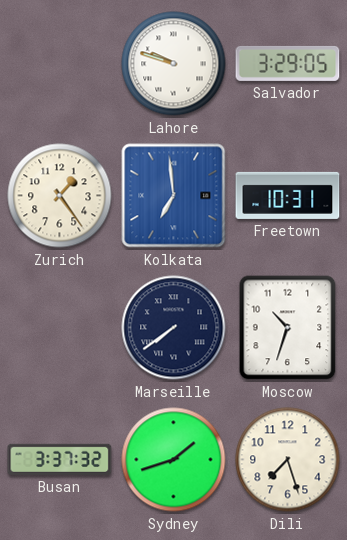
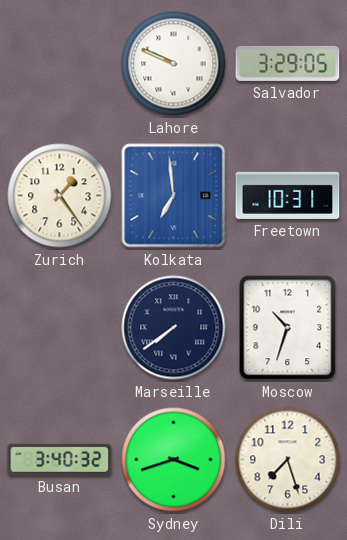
Lahore: 9:48 -> 9:49
Busan: 3:37 -> 3:40
Sydney: 1:42 -> 3:42
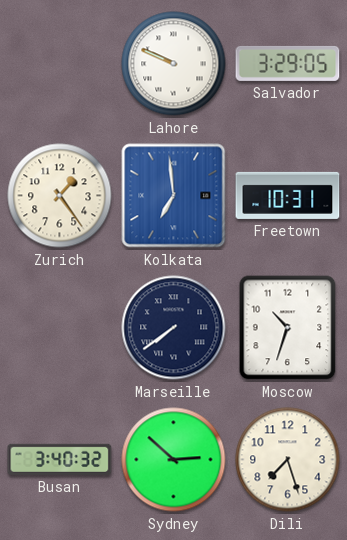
Sydney: 3:42 -> 2:52
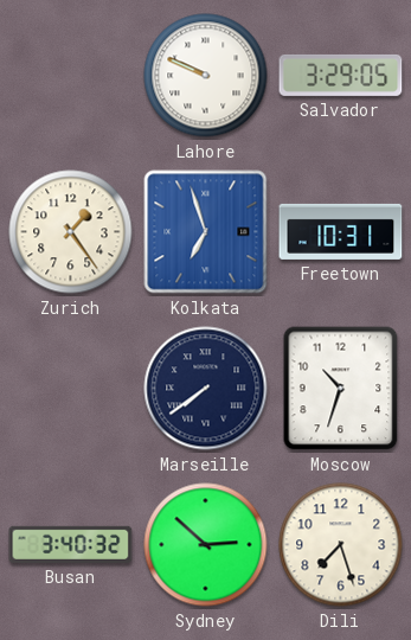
Kolkata: 6:59 -> 6:57
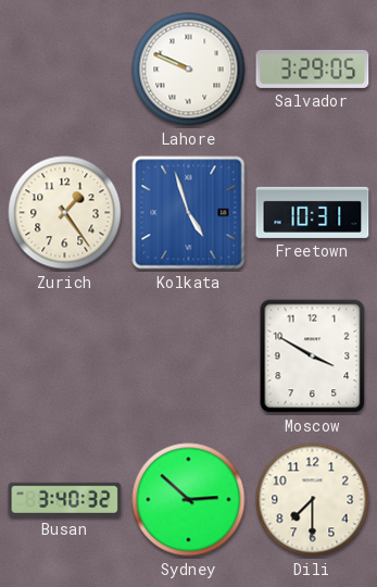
Kolkata: 6:57 -> 4:57
Marseille: 7:39 -> none
Moscow: 10:33 -> 3:50
Dili: 7:27 -> 7:30
